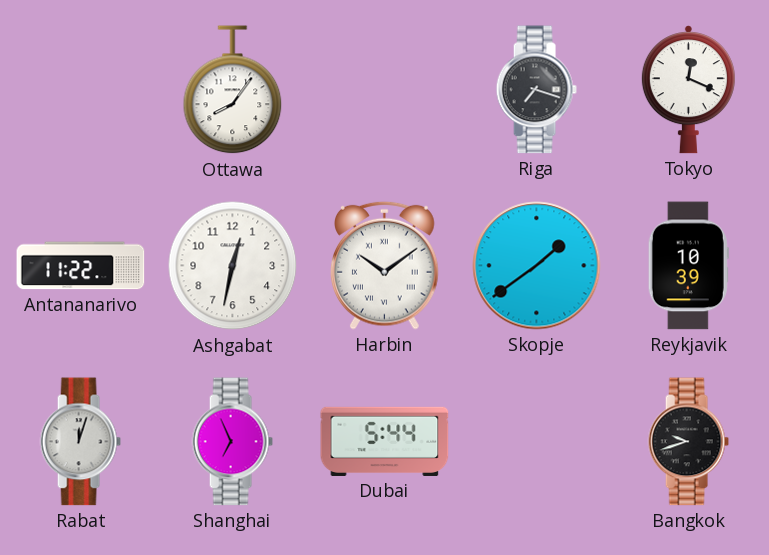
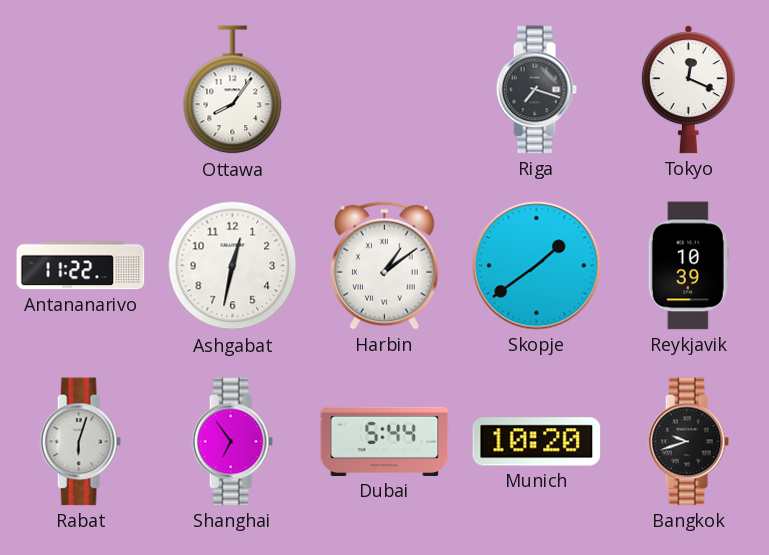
Harbin: 10:09 -> 1:09
Rabat: 12:03 -> 6:03
Shanghai: 6:56 -> 6:54
Munich: none -> 10:20
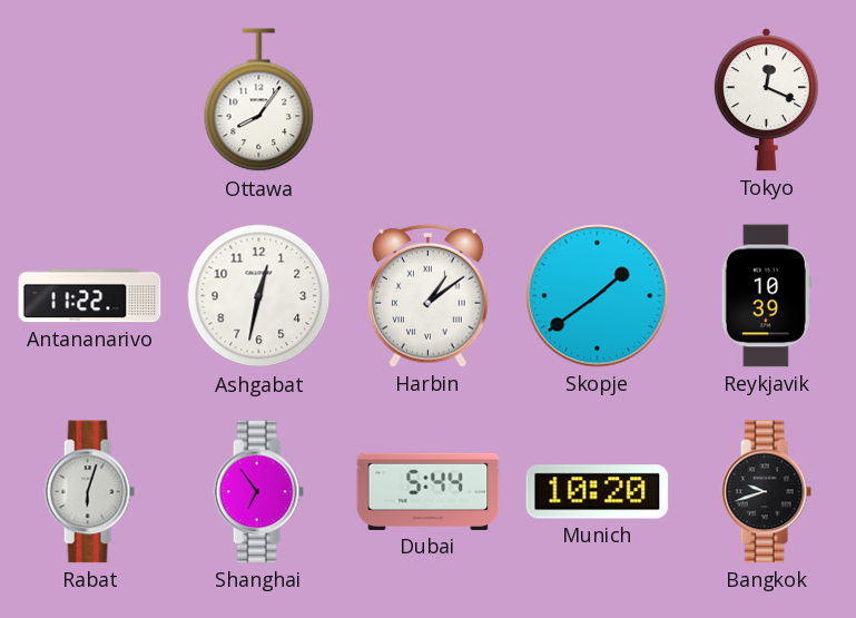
Riga: 7:18 -> none
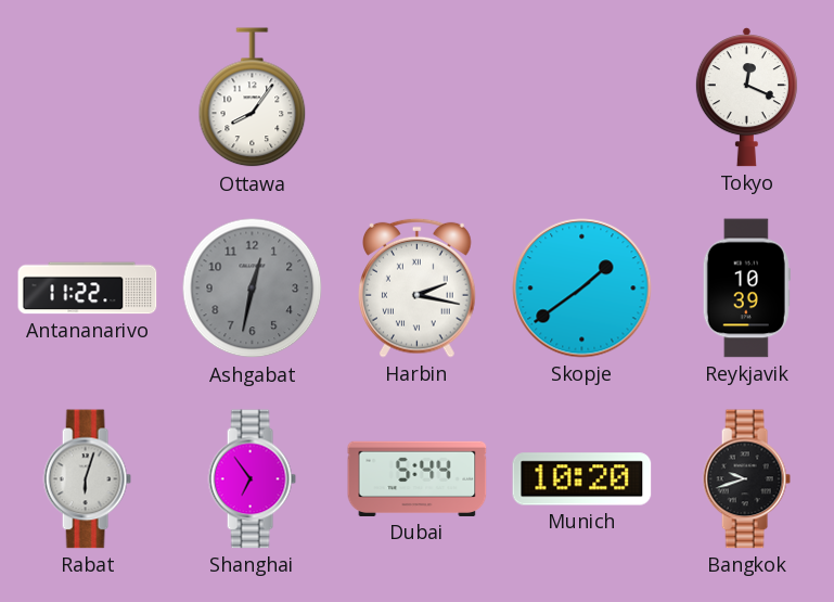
Ashgabat dial: white -> grey
Harbin: 1:09 -> 2:17
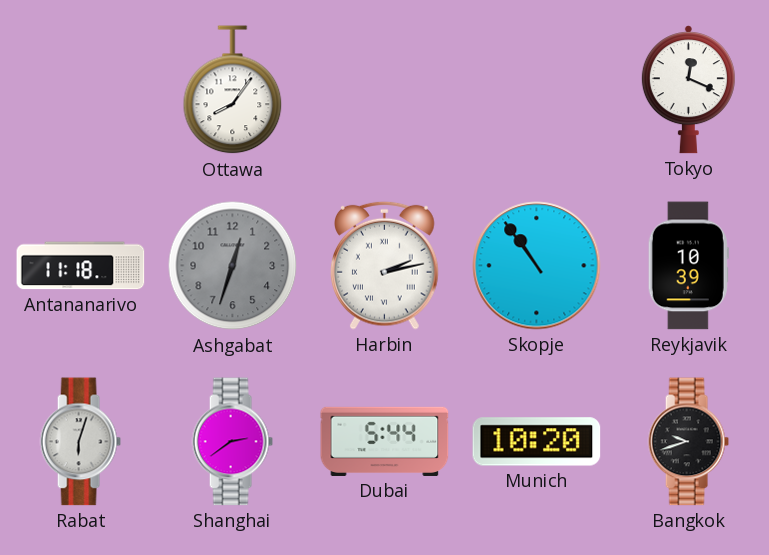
Antananarivo: 11:22 -> 11:18
Ashgabat: 12:32 -> 12:33
Harbin: 2:17 -> 2:13
Skopje: 1:39 -> 10:54
Shanghai: 6:54 -> 2:39
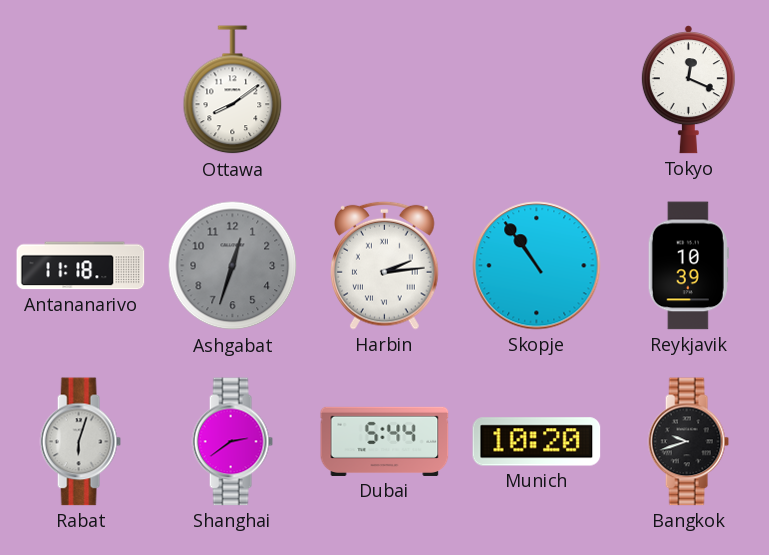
Ottawa: 8:06 -> 8:09
Harbin: 2:13 -> 2:14
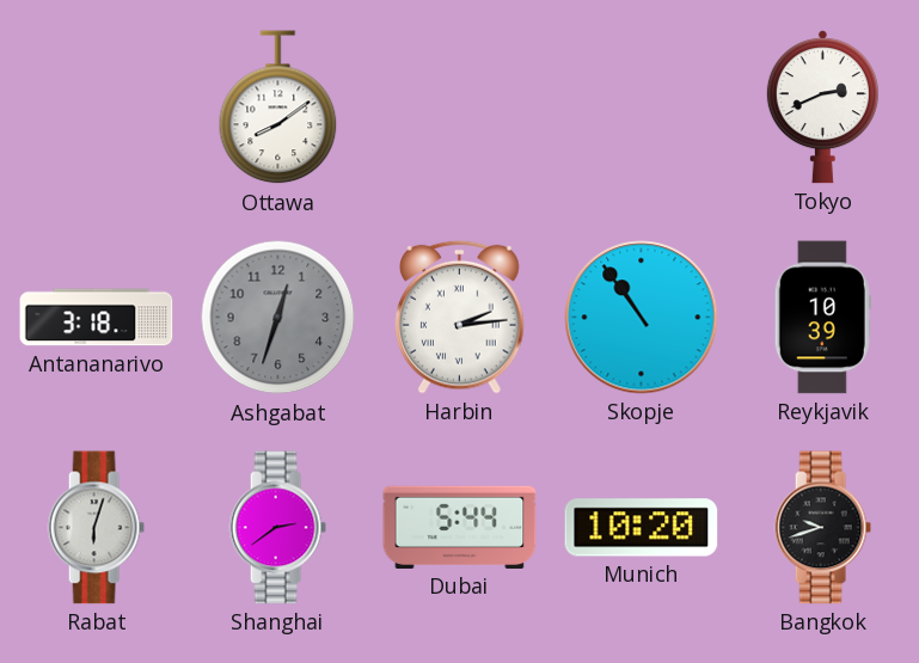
Tokyo: 12:19 -> 2:41
Antananarivo: 11:18 -> 3:18
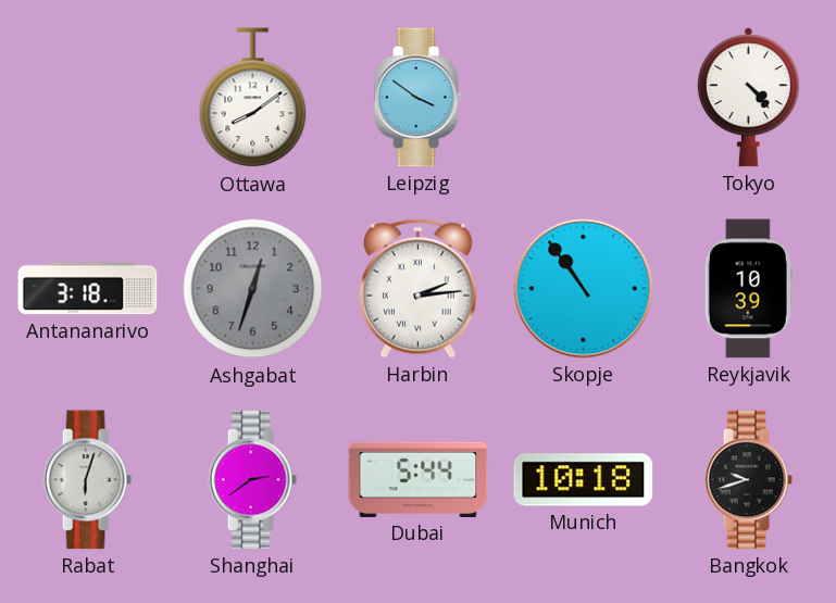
Leipzig: none -> 3:51
Tokyo: 2:41 -> 4:23
Munich: 10:20 -> 10:18
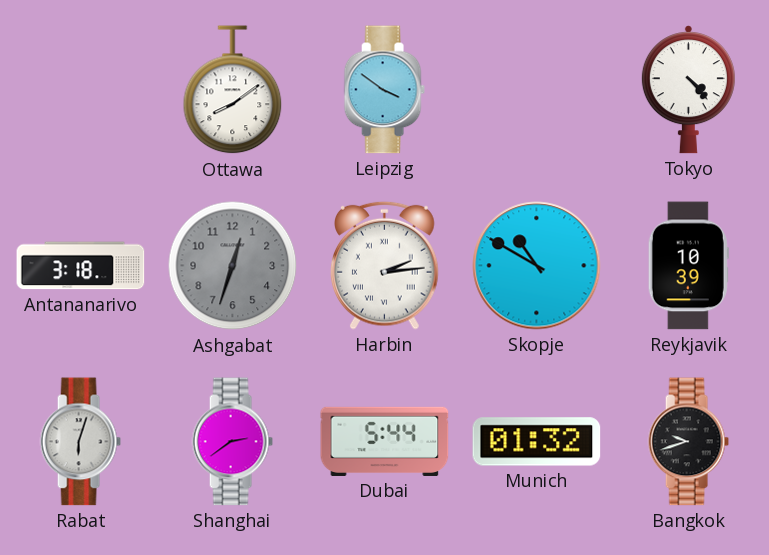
Skopje: 10:54 -> 10:50
Munich: 10:18 -> 01:32
